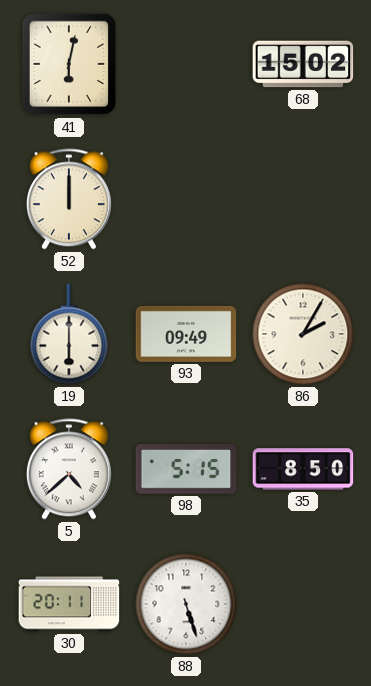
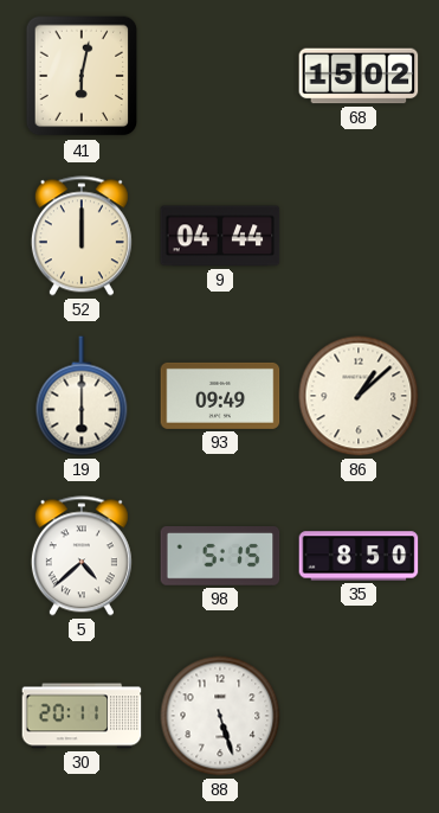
9: none -> 04:44
86: 2:05 -> 1:08
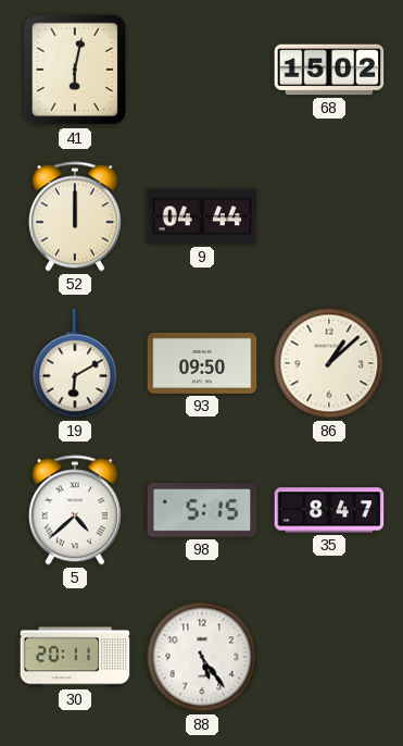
19: 6:00 -> 6:10
93: 09:49 -> 09:50
35: 8:50 -> 8:47
88: 5:27 -> 5:24
